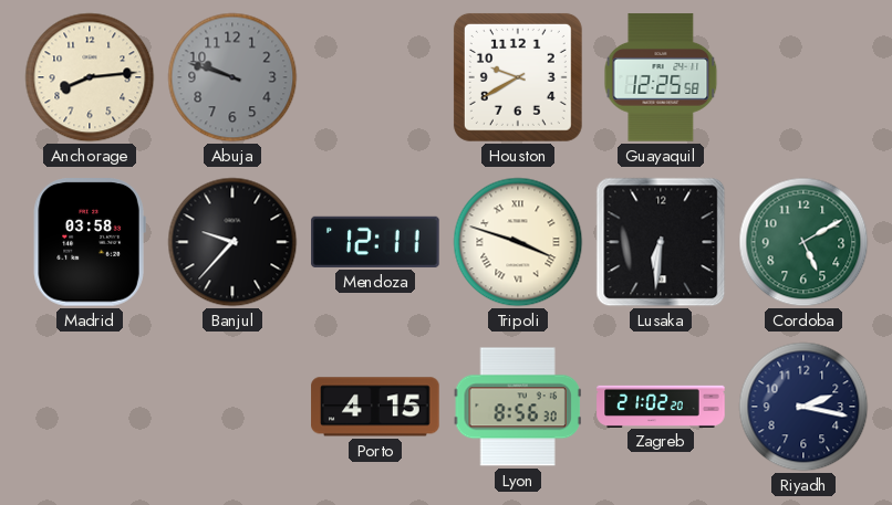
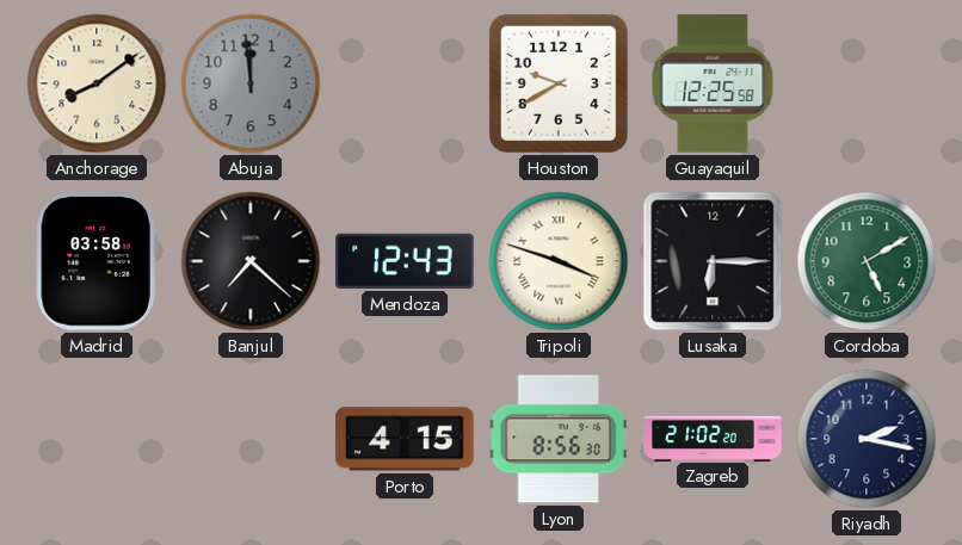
Anchorage: 8:14 -> 8:09
Abuja: 9:48 -> 11:59
Banjul: 9:37 -> 7:22
Mendoza: 12:11 -> 12:43
Lusaka: 6:31 -> 6:15
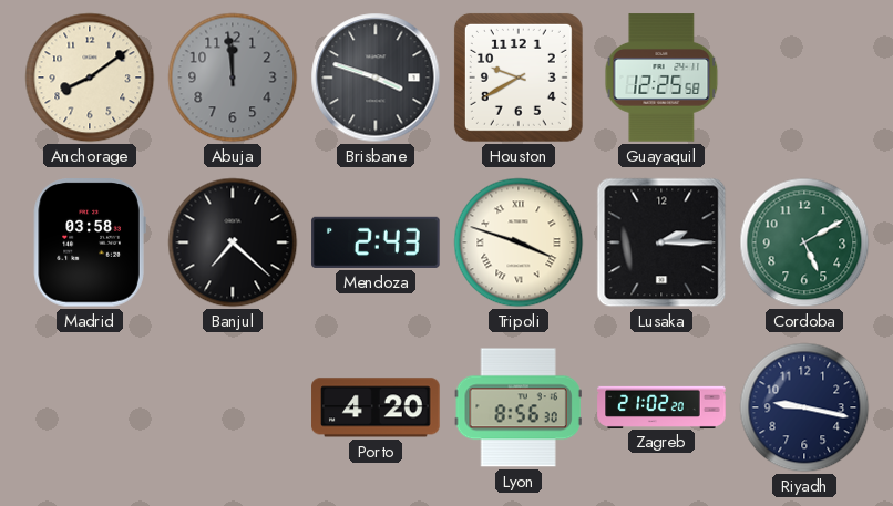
Brisbane: none -> 3:48
Mendoza: 12:43 -> 2:43
Lusaka: 6:15 -> 2:15
Porto: 4:15 -> 4:20
Riyadh: 2:17 -> 9:17
